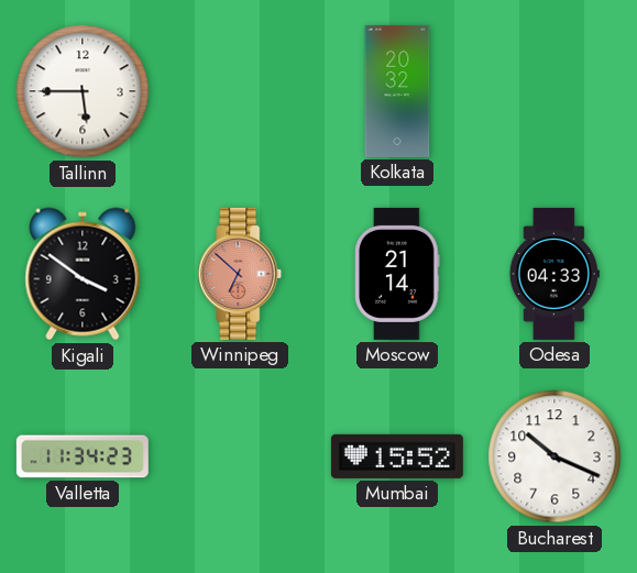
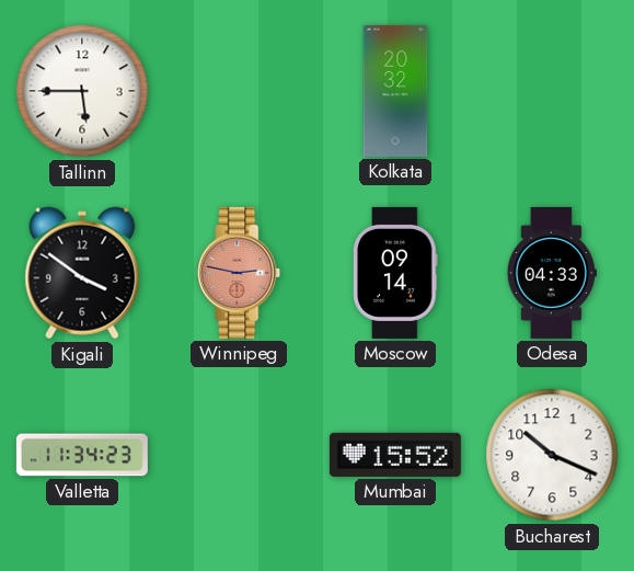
Winnipeg: 6:52 -> 2:47
Moscow: 21:14 -> 09:14
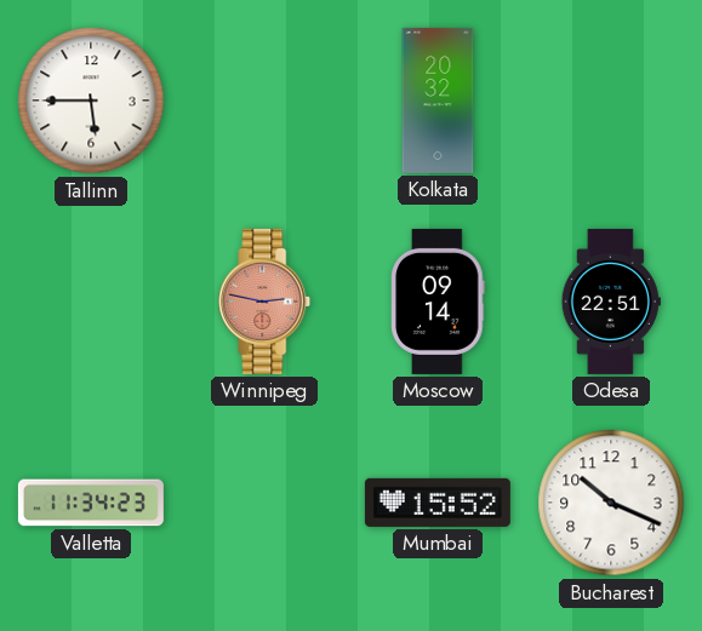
Kigali: 3:51 -> none
Odesa: 04:33 -> 22:51
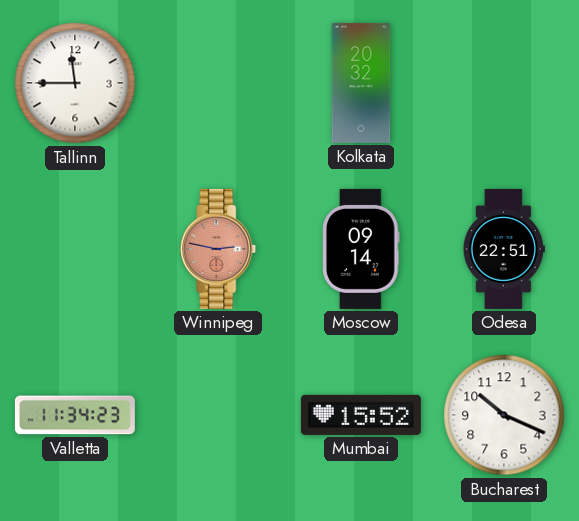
Tallinn: 5:45 -> 11:45
